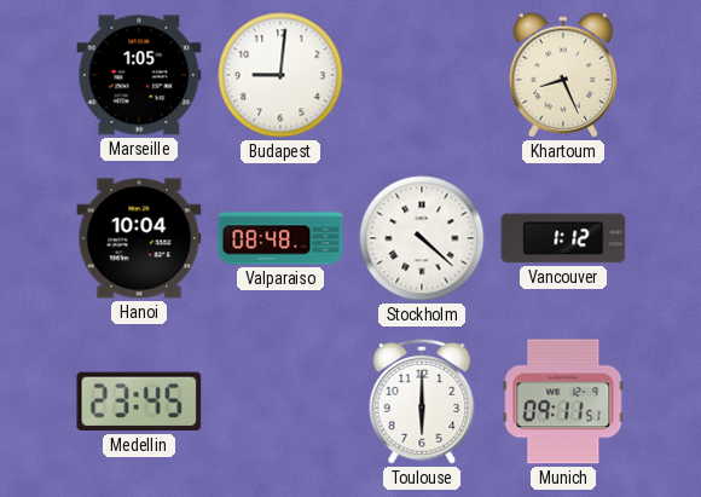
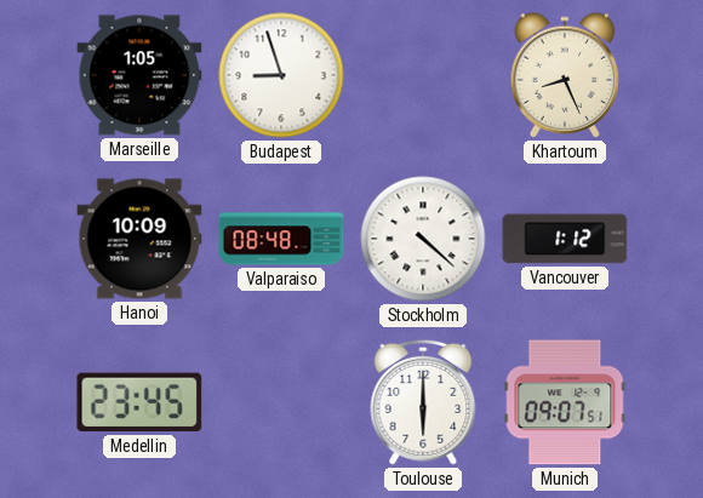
Budapest: 9:01 -> 8:57
Hanoi: 10:04 -> 10:09
Munich: 09:11 -> 09:07
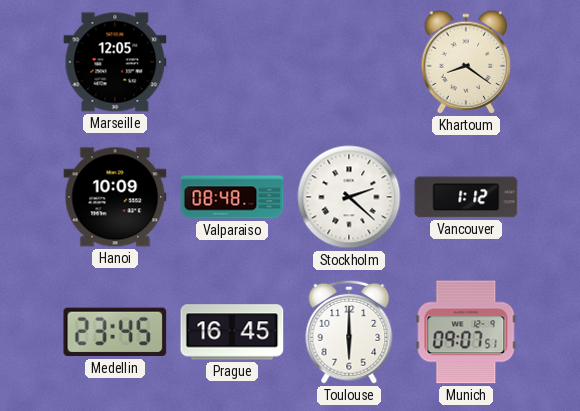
Marseille: 1:05 -> 12:05
Budapest: 8:57 -> none
Khartoum: 8:26 -> 8:21
Stockholm: 4:22 -> 2:22
Prague: none -> 16:45
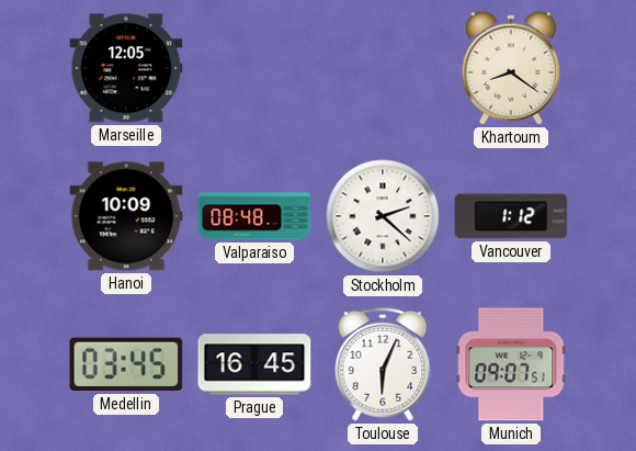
Medellin: 23:45 -> 03:45
Toulouse: 6:00 -> 6:04
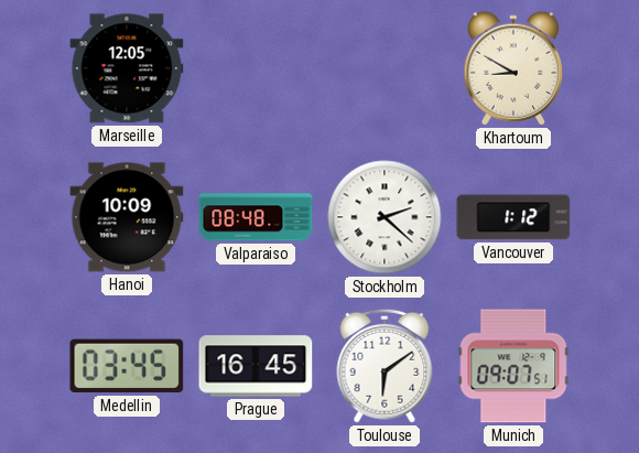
Khartoum: 8:21 -> 8:50
Toulouse: 6:04 -> 6:09
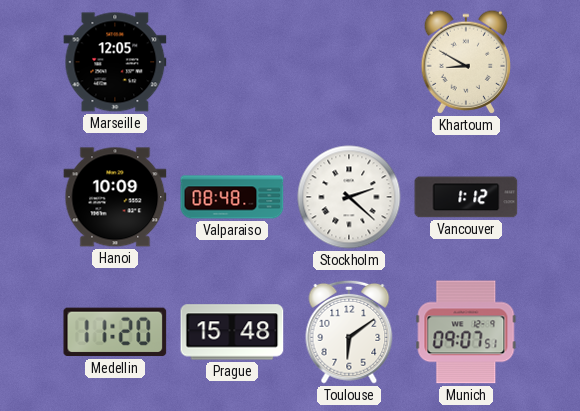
Medellin: 03:45 -> 11:20
Prague: 16:45 -> 15:48
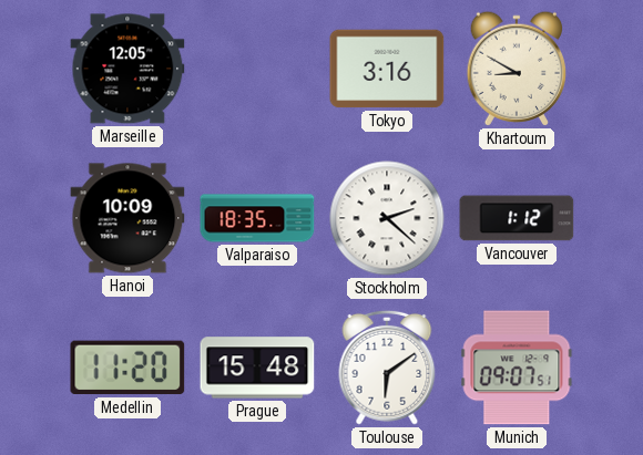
Tokyo: none -> 3:16
Valparaiso: 08:48 -> 18:35
